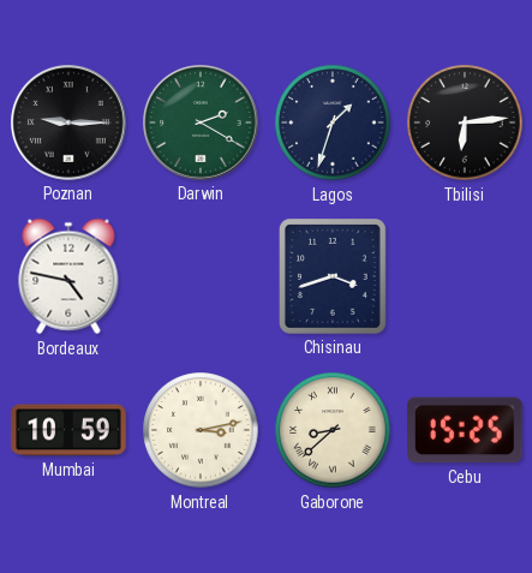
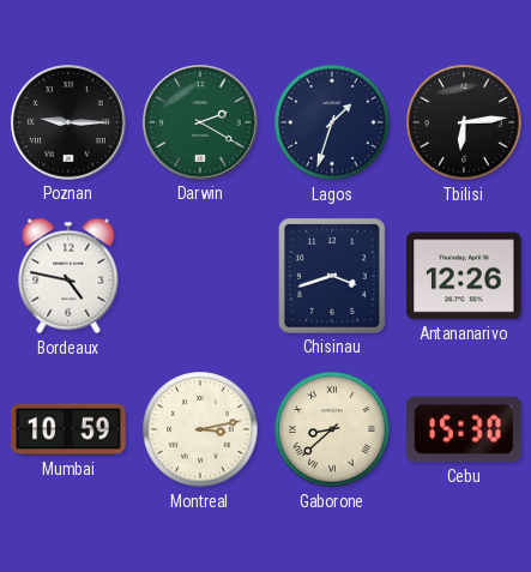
Antananarivo: none -> 12:26
Cebu: 15:25 -> 15:30
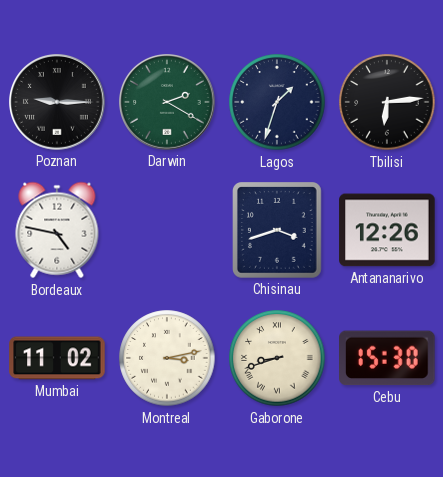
Mumbai: 10:59 -> 11:02
Gaborone: 8:38 -> 8:42
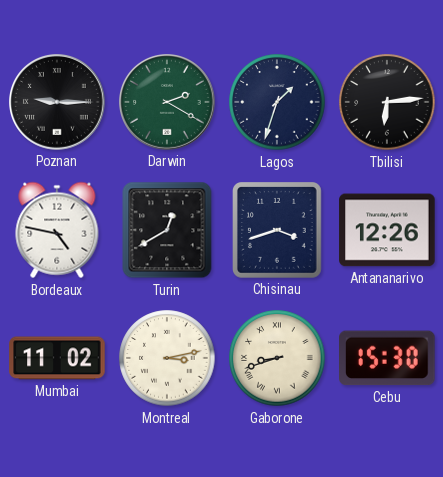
Turin: none -> 12:40
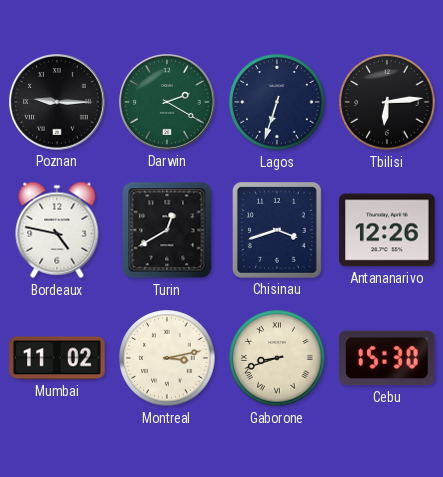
Lagos: 1:33 -> 6:33
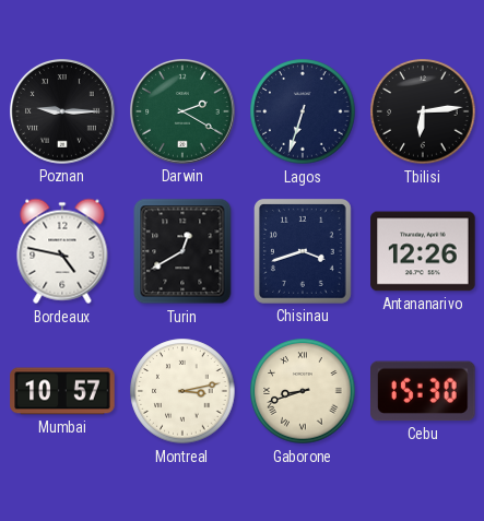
Mumbai: 11:02 -> 10:57
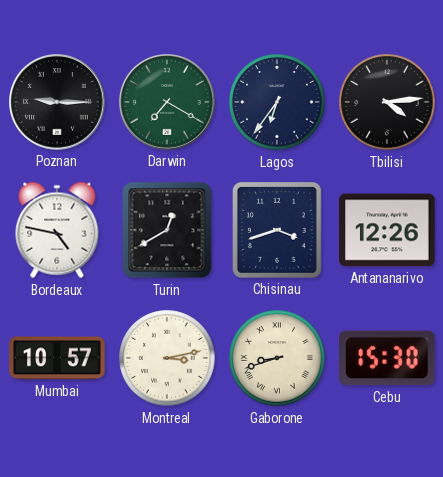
Darwin: 2:20 -> 7:20
Lagos: 6:33 -> 6:36
Tbilisi: 6:14 -> 4:14
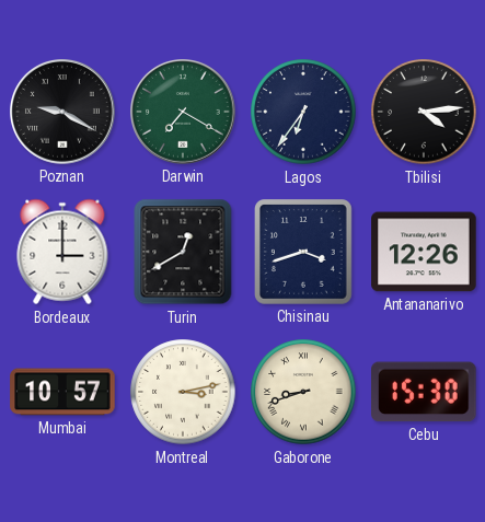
Poznan: 9:15 -> 9:20
Bordeaux: 4:47 -> 3:00
